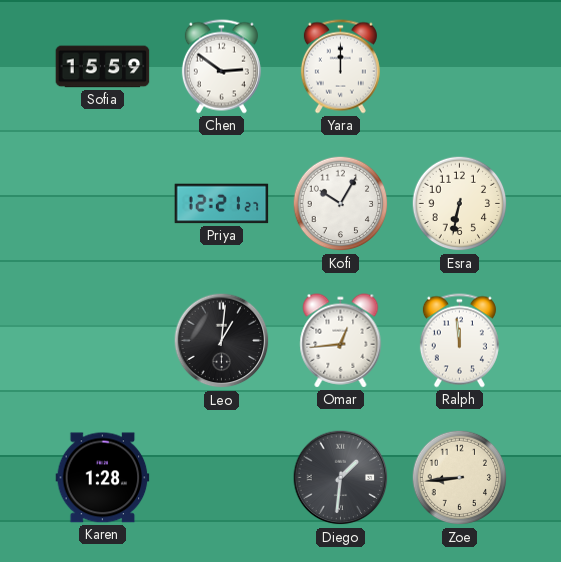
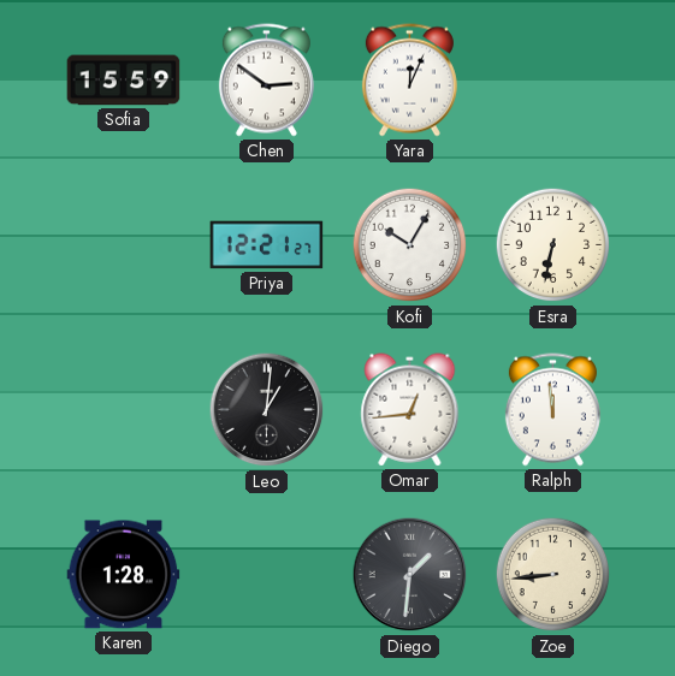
Yara: 12:00 -> 12:04
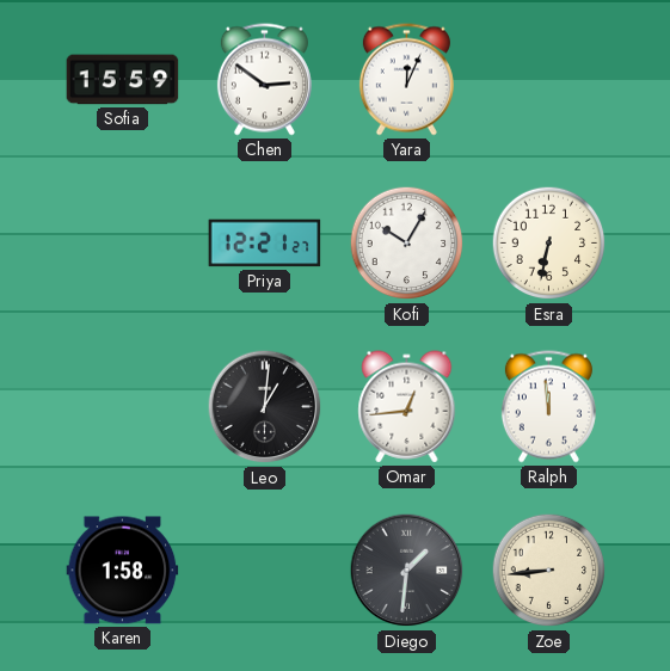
Karen: 1:28 -> 1:58
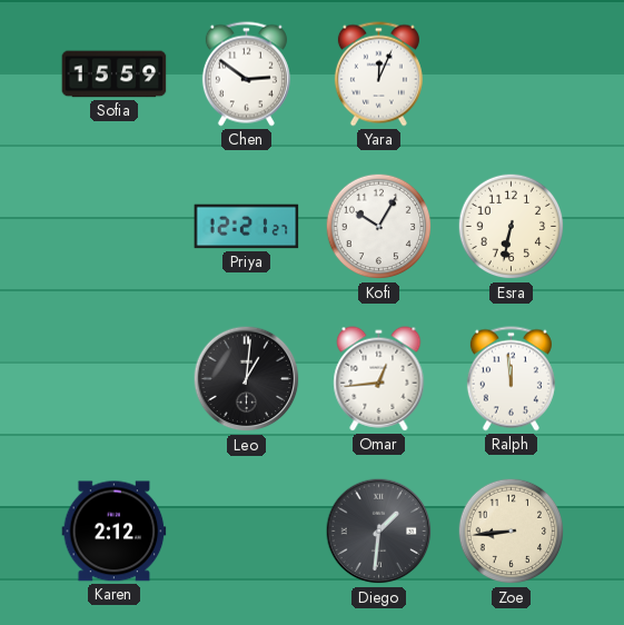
Karen: 1:58 -> 2:12
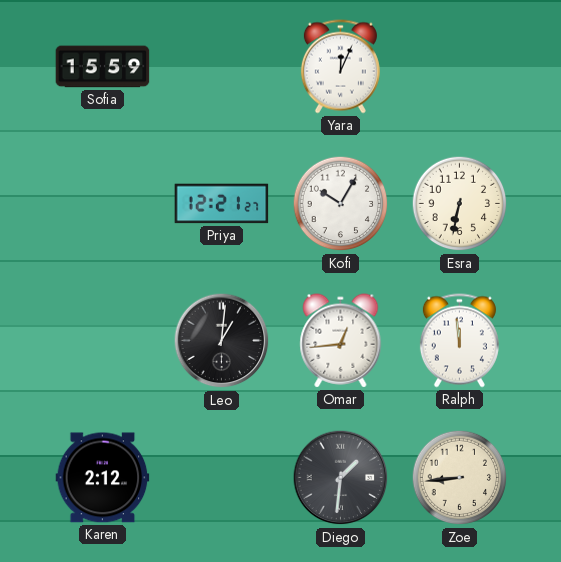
Chen: 2:51 -> none
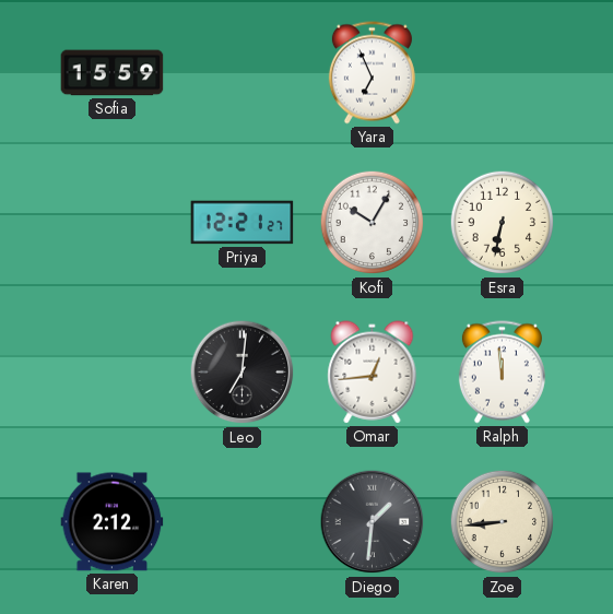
Yara: 12:04 -> 6:56
Leo: 1:01 -> 7:01
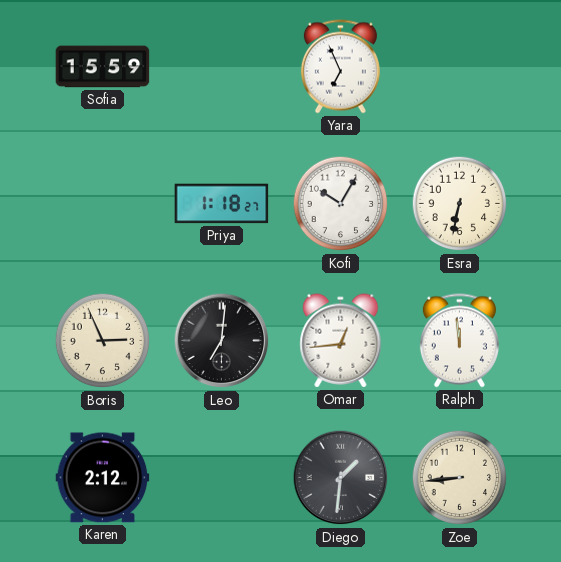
Priya: 12:21 -> 1:18
Boris: none -> 2:56
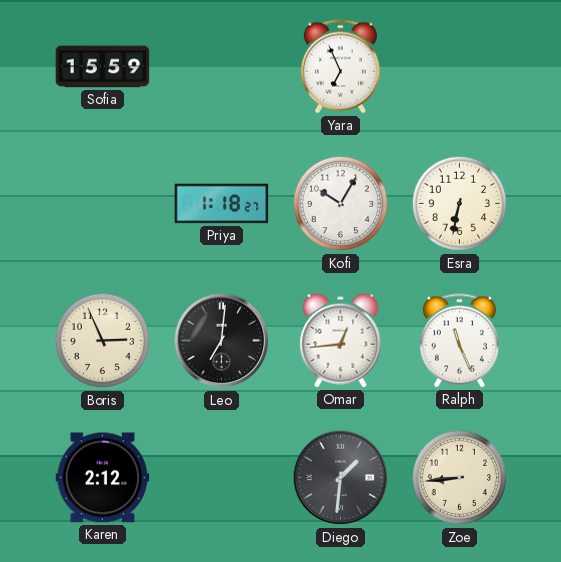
Ralph: 11:59 -> 11:26
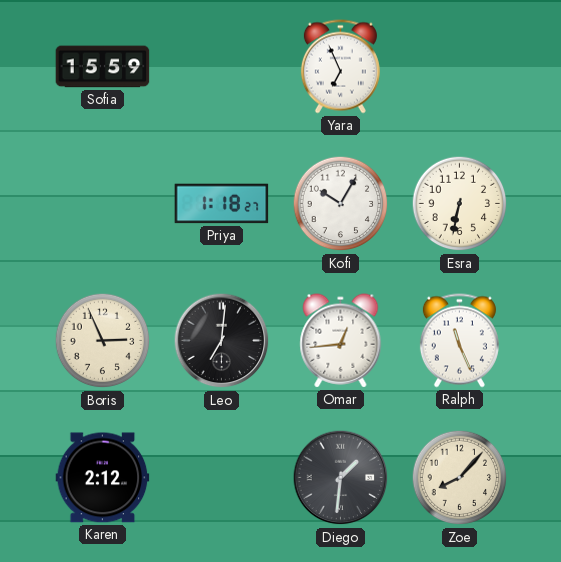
Zoe: 8:44 -> 8:07
